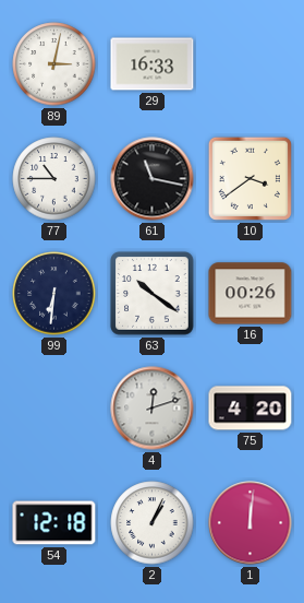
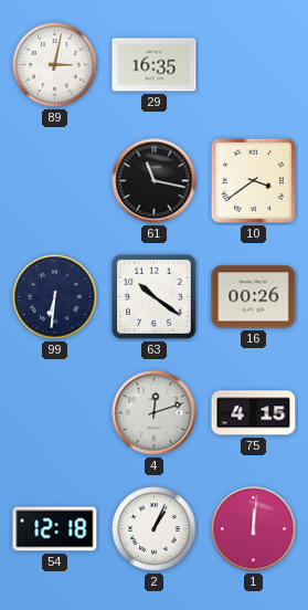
29: 16:33 -> 16:35
77: 10:45 -> none
75: 4:20 -> 4:15
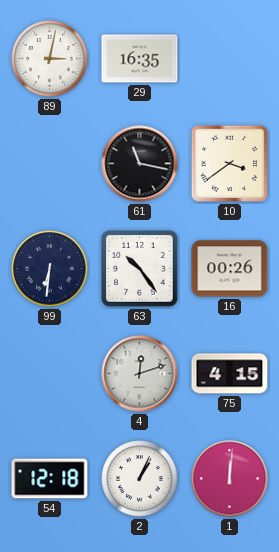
63: 10:21 -> 10:24
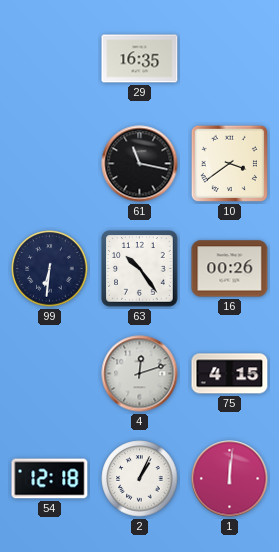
89: 3:02 -> none
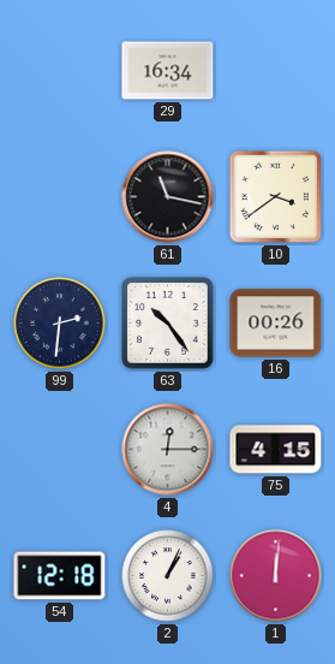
29: 16:35 -> 16:34
99: 6:31 -> 2:31
4: 12:12 -> 12:15
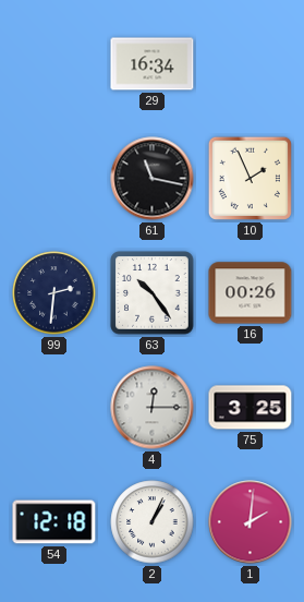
10: 3:39 -> 1:56
75: 4:15 -> 3:25
1: 12:01 -> 2:01
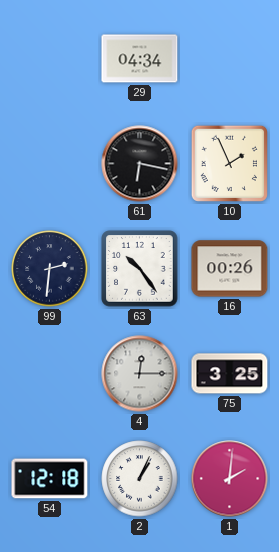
29: 16:34 -> 04:34
61: 11:17 -> 6:17
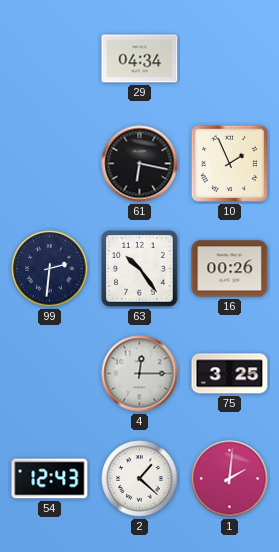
54: 12:18 -> 12:43
2: 1:04 -> 1:22
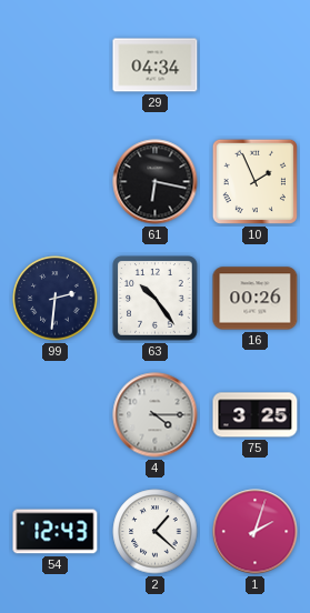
4: 12:15 -> 4:15
1: 2:01 -> 2:03
